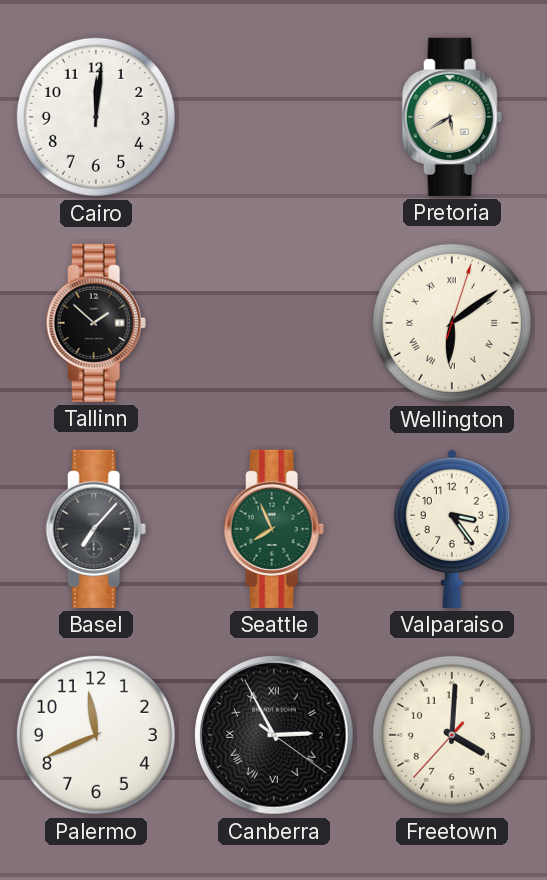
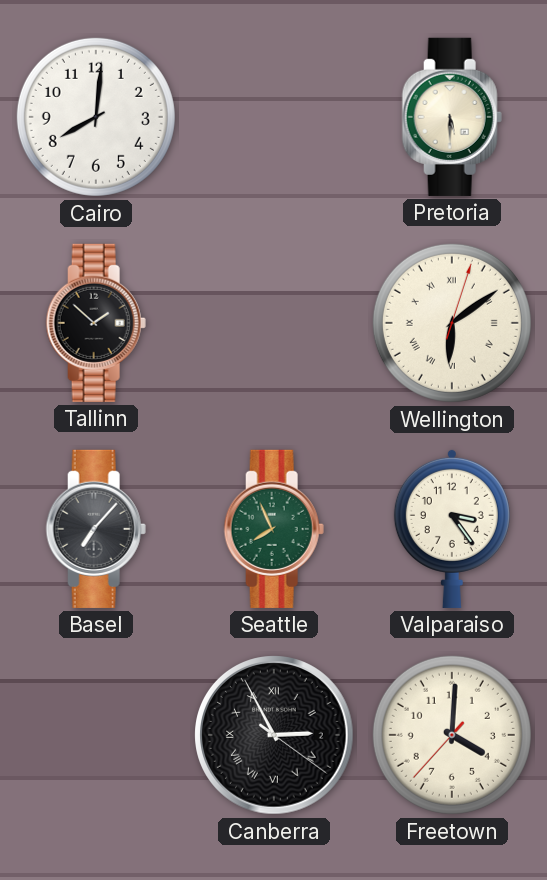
Cairo: 12:01 -> 8:01
Pretoria: 5:40 -> 5:30
Palermo: 11:41 -> none
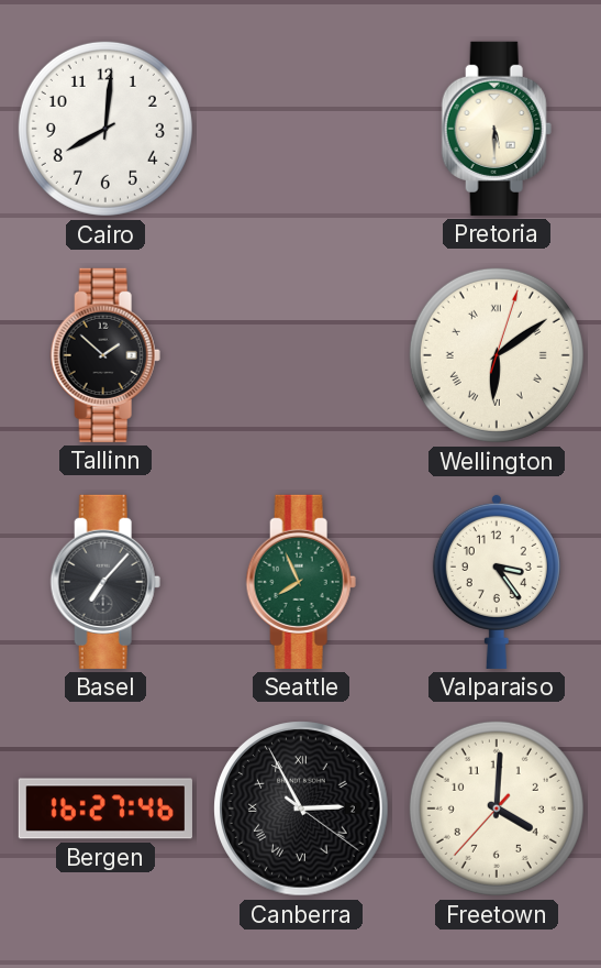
Bergen: none -> 16:27
